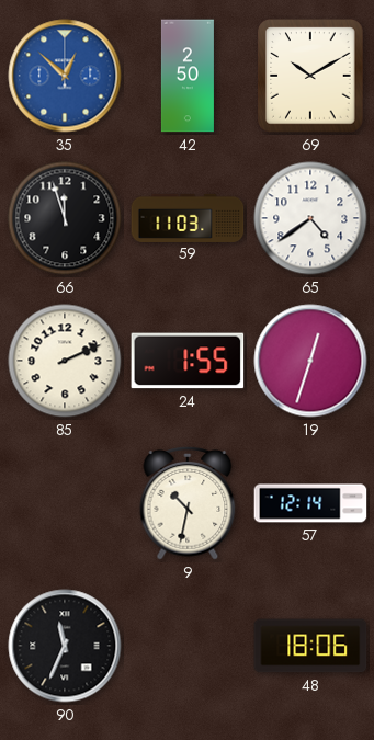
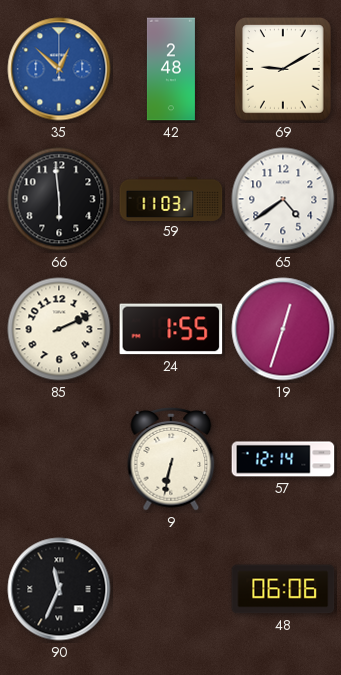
42: 2:50 -> 2:48
69: 10:10 -> 9:10
66: 11:57 -> 5:59
9: 10:32 -> 6:32
48: 18:06 -> 06:06
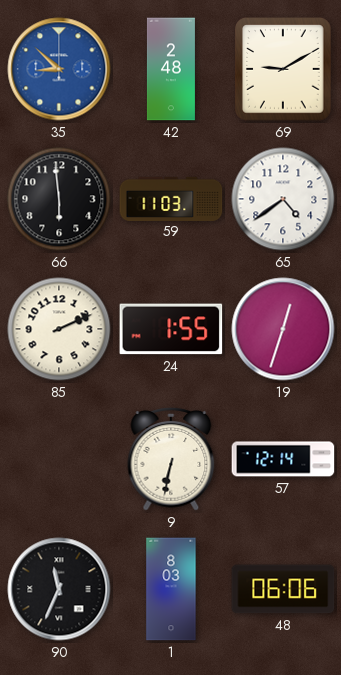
35: 12:52 -> 8:52
1: none -> 8:03
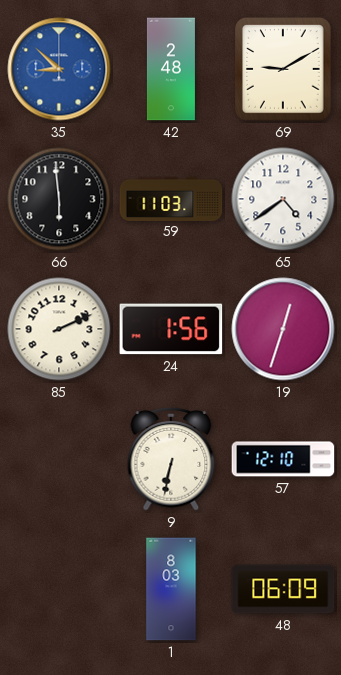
24: 1:55 -> 1:56
57: 12:14 -> 12:10
90: 11:34 -> none
48: 06:06 -> 06:09
